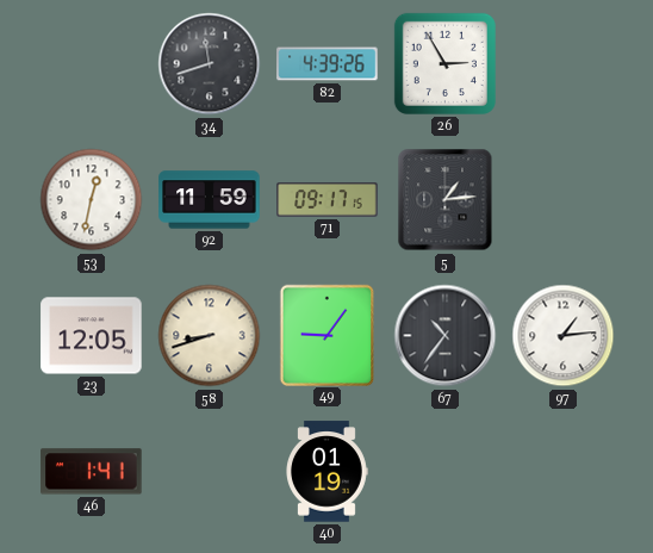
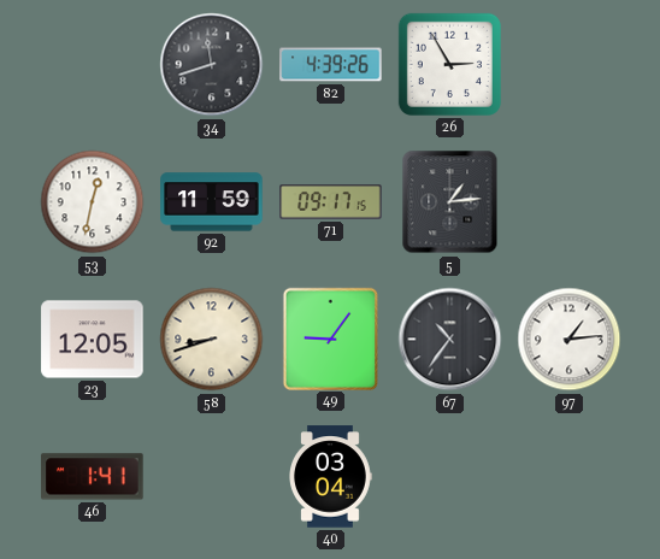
40: 01:19 -> 03:04
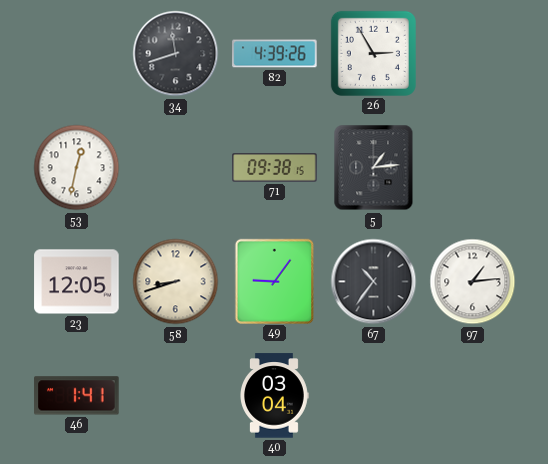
92: 11:59 -> none
71: 09:17 -> 09:38
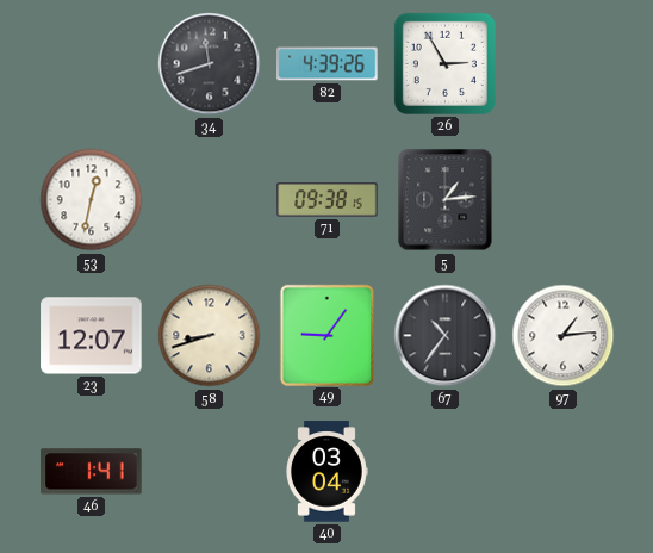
23: 12:05 -> 12:07
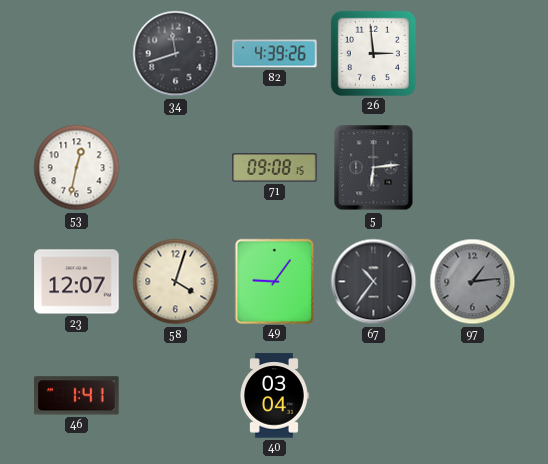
26: 2:55 -> 2:59
71: 09:38 -> 09:08
5: 1:14 -> 6:14
58: 8:42 -> 4:03
97 dial: white -> grey
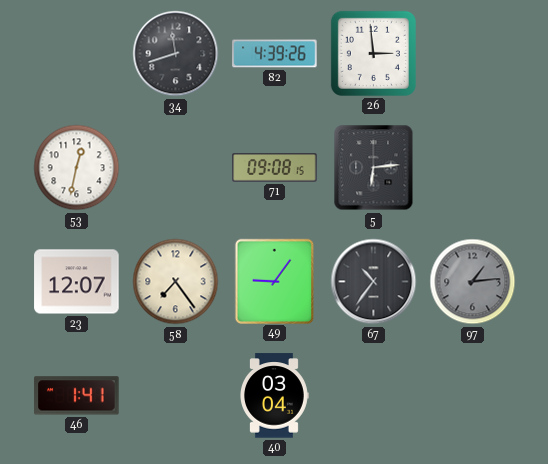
58: 4:03 -> 7:24
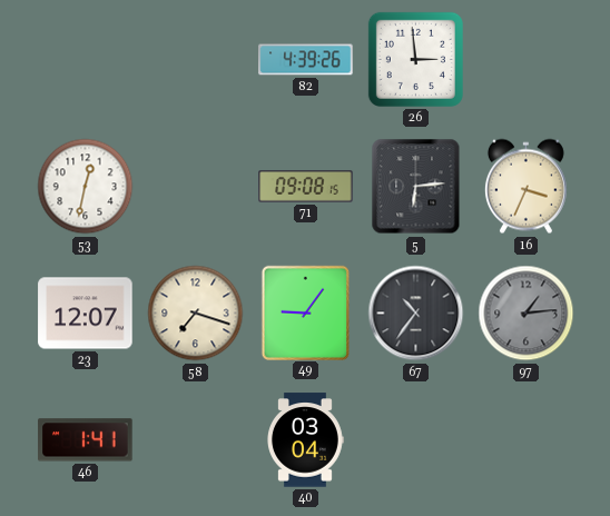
34: 11:42 -> none
16: none -> 3:34
58: 7:24 -> 7:18
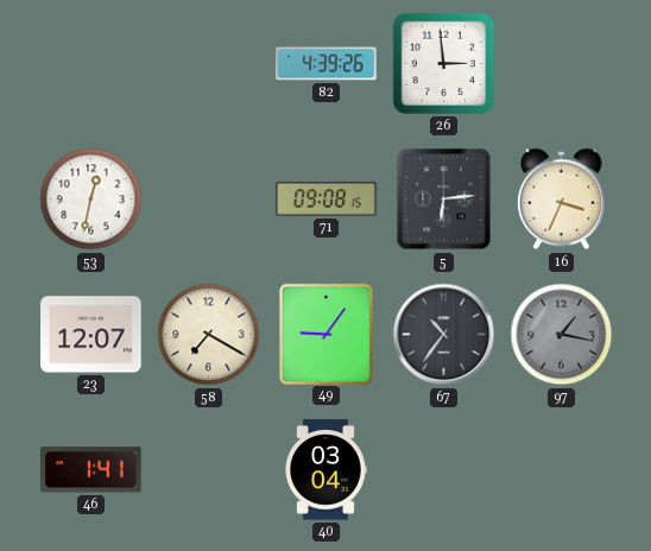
58: 7:18 -> 7:20
97: 1:14 -> 1:17
